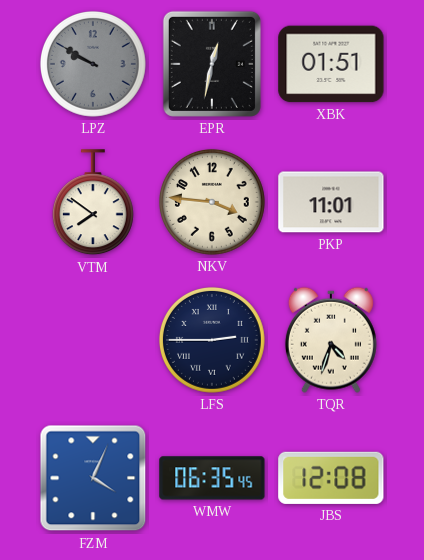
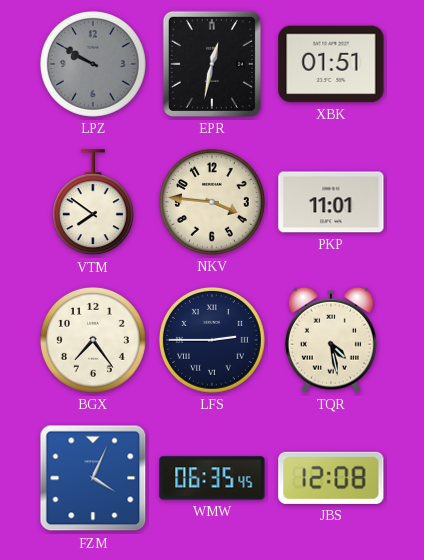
BGX: none -> 7:24
TQR: 4:33 -> 4:28
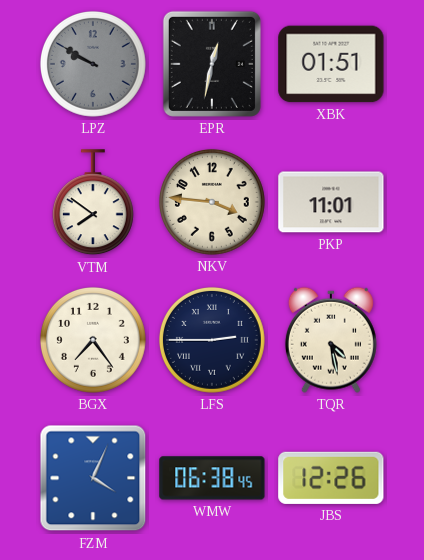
WMW: 06:35 -> 06:38
JBS: 12:08 -> 12:26
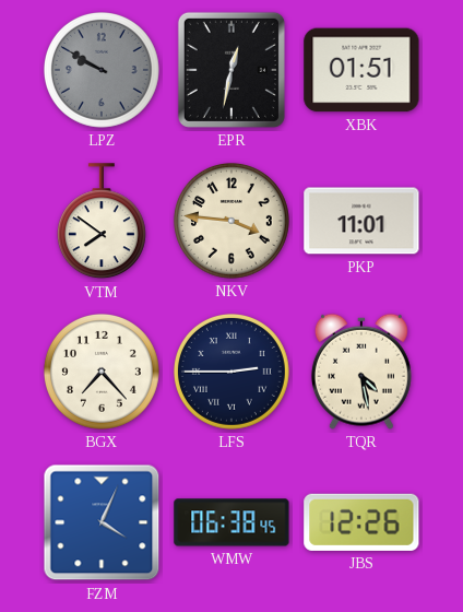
BGX: 7:24 -> 7:23
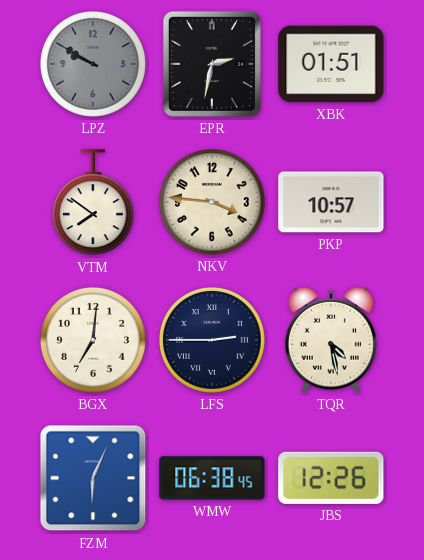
EPR: 12:32 -> 2:32
PKP: 11:01 -> 10:57
BGX: 7:23 -> 7:01
FZM: 4:04 -> 6:04
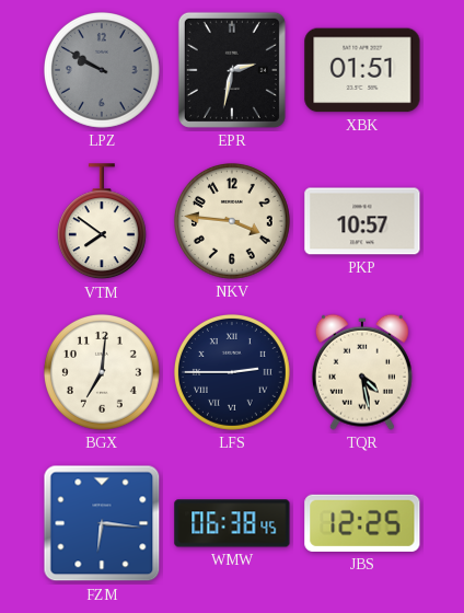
FZM: 6:04 -> 6:16
JBS: 12:26 -> 12:25
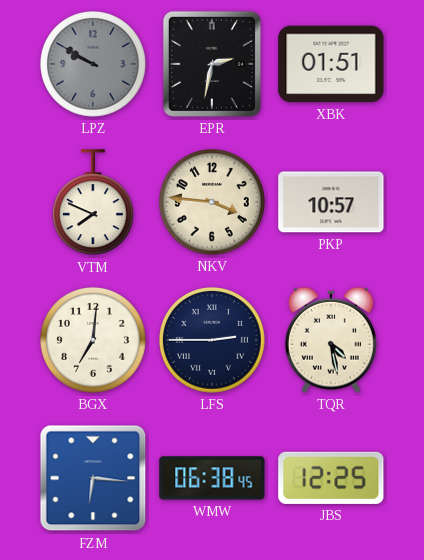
VTM: 7:51 -> 7:49
